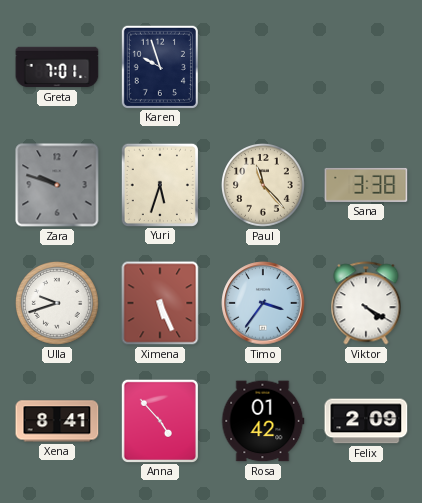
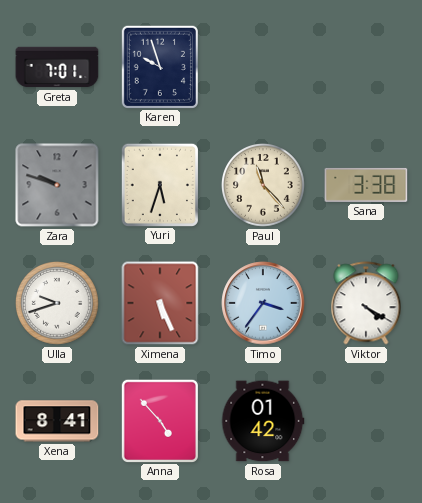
Felix: 2:09 -> none
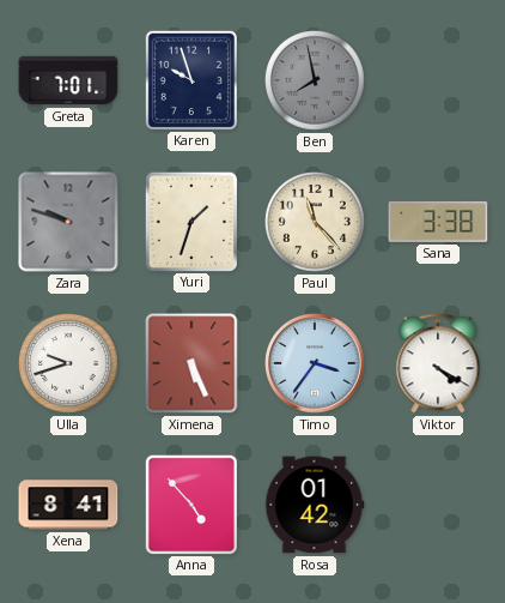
Ben: none -> 7:58
Yuri: 5:33 -> 1:33
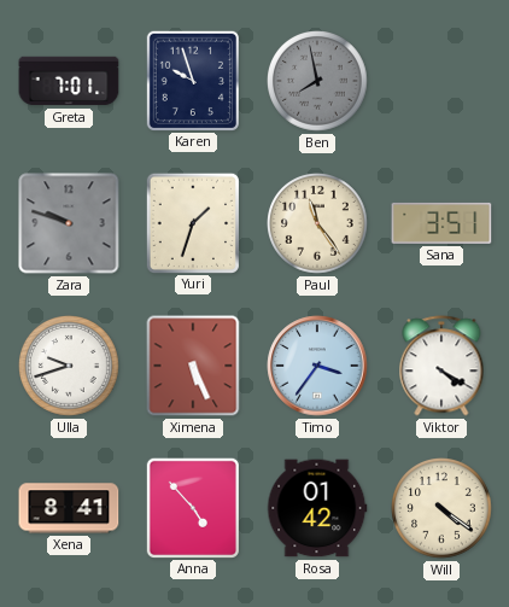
Paul: 11:23 -> 11:24
Sana: 3:38 -> 3:51
Will: none -> 4:21
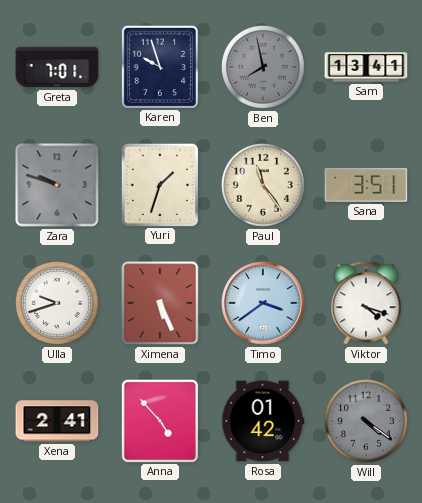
Sam: none -> 13:41
Timo: 3:36 -> 3:39
Viktor: 4:20 -> 4:18
Xena: 8:41 -> 2:41
Will dial: cream -> grey
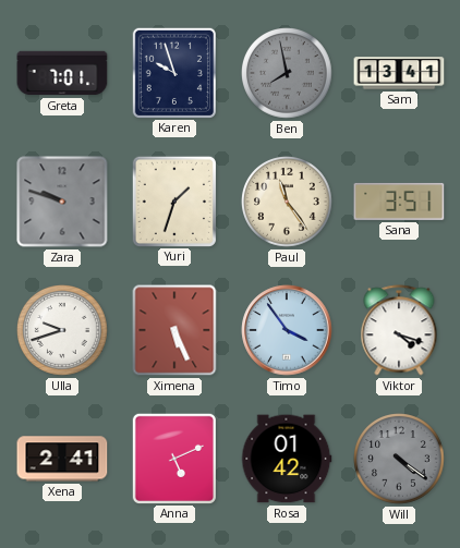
Timo: 3:39 -> 3:54
Anna: 4:53 -> 5:11
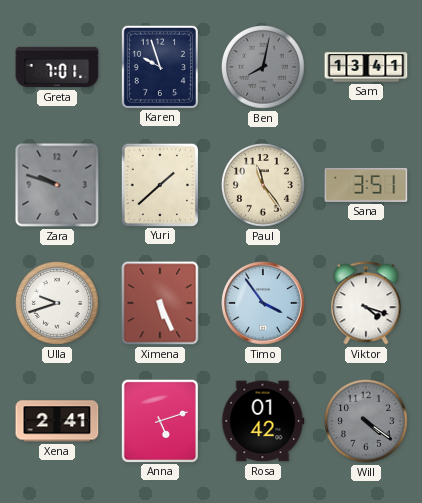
Ben: 7:58 -> 8:02
Yuri: 1:33 -> 1:38
Anna: 5:11 -> 5:12
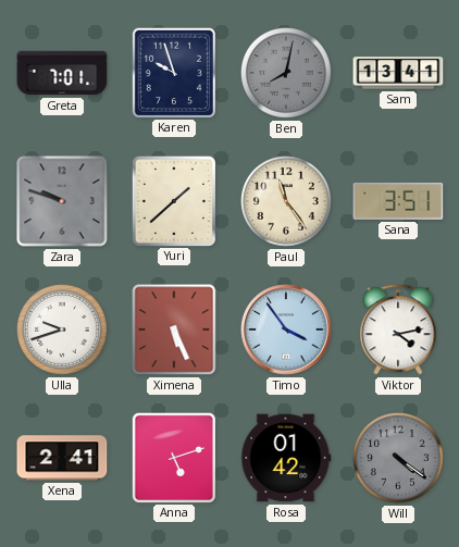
Viktor: 4:18 -> 4:13
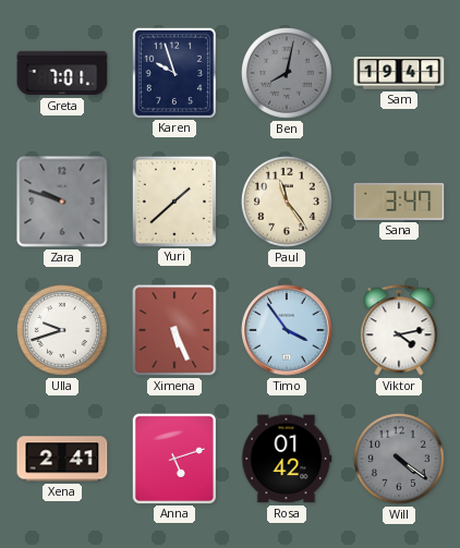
Sam: 13:41 -> 19:41
Sana: 3:51 -> 3:47
